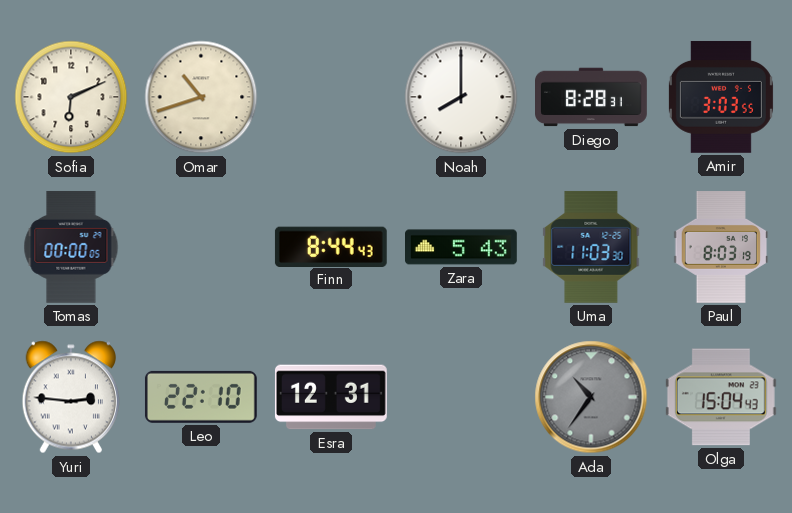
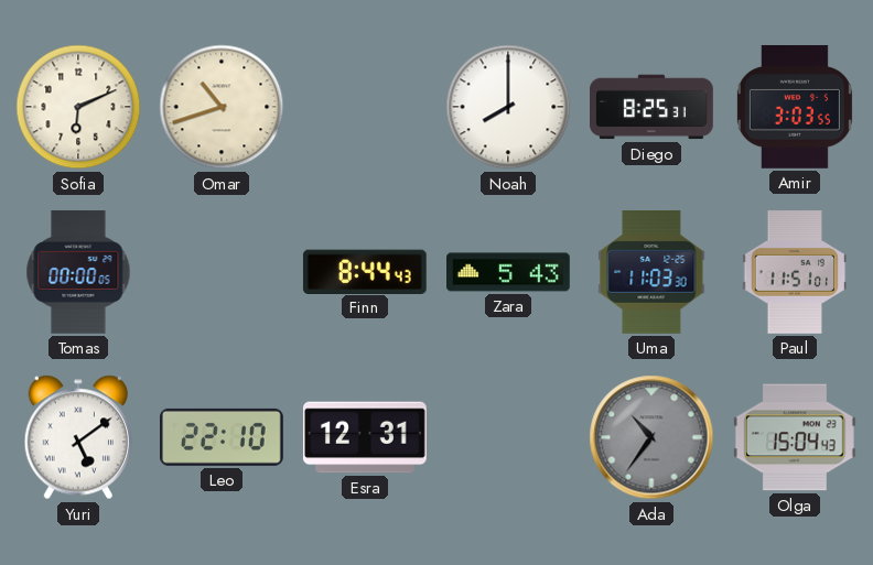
Diego: 8:28 -> 8:25
Paul: 8:03 -> 11:51
Yuri: 2:46 -> 5:09
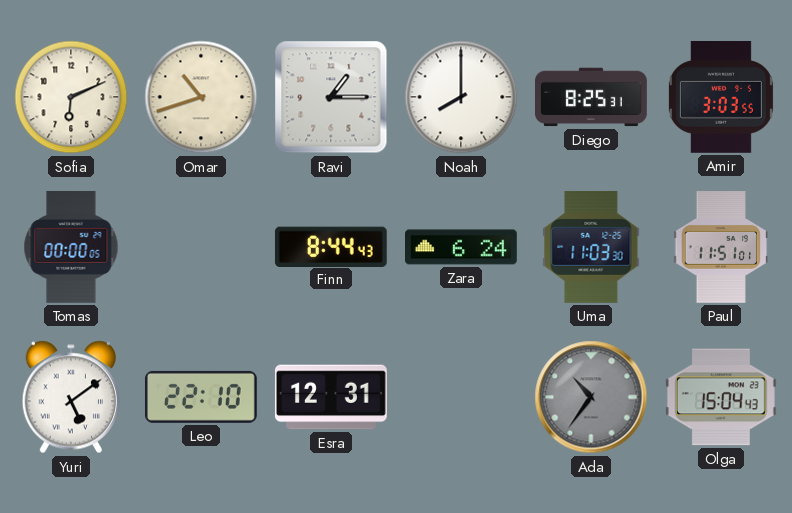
Ravi: none -> 1:15
Zara: 5:43 -> 6:24
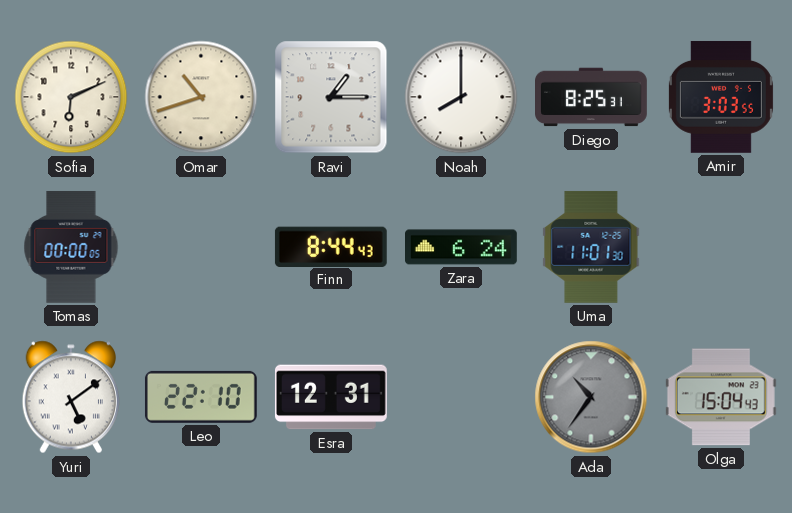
Uma: 11:03 -> 11:01
Paul: 11:51 -> none
